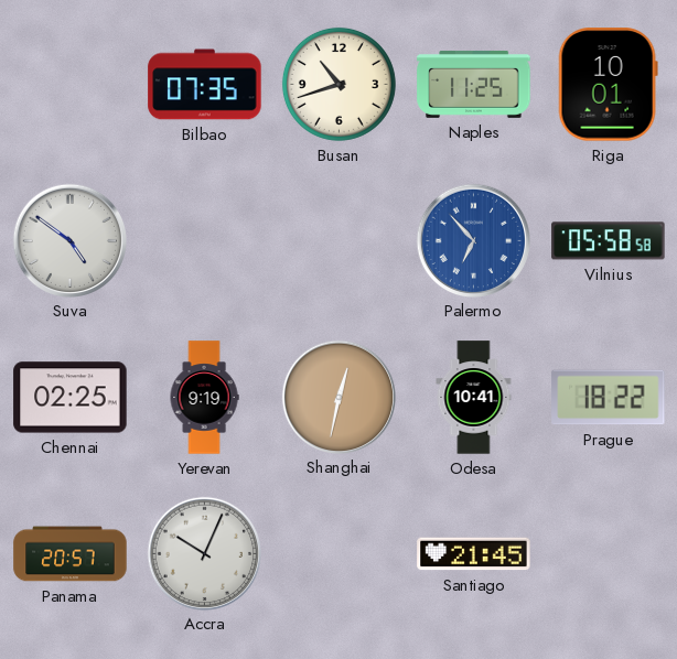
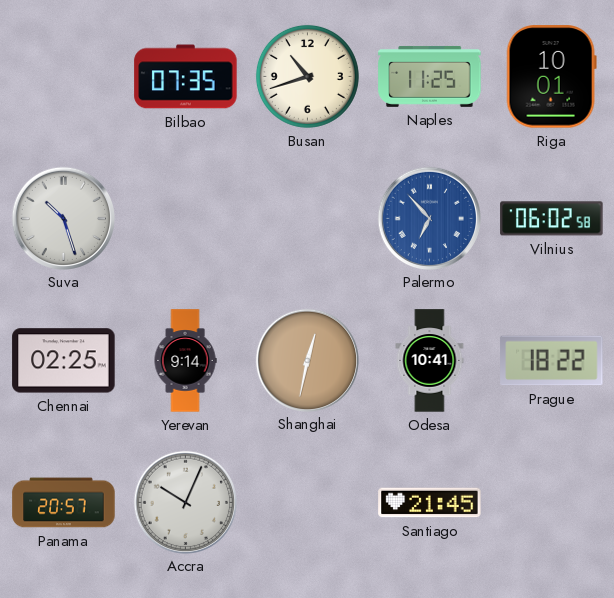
Suva: 4:51 -> 10:27
Vilnius: 05:58 -> 06:02
Yerevan: 9:19 -> 9:14
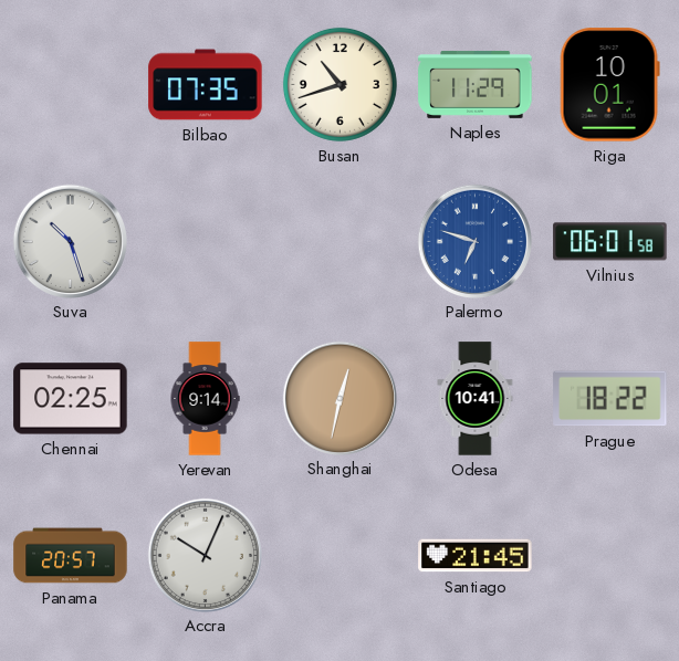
Naples: 11:25 -> 11:29
Palermo: 6:53 -> 6:48
Vilnius: 06:02 -> 06:01
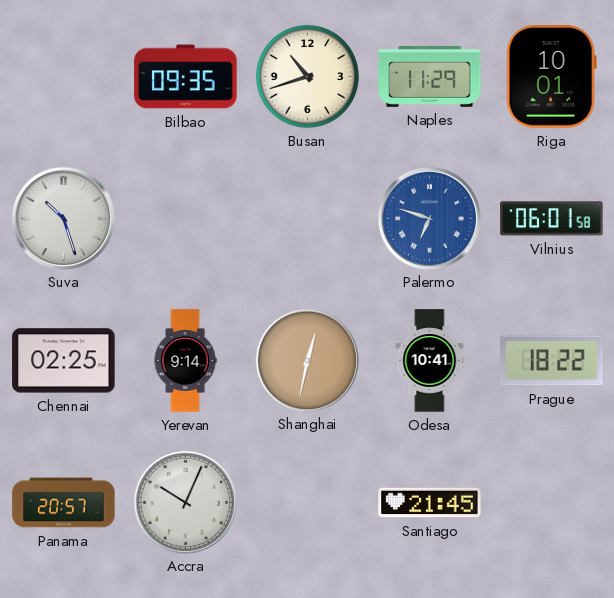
Bilbao: 07:35 -> 09:35
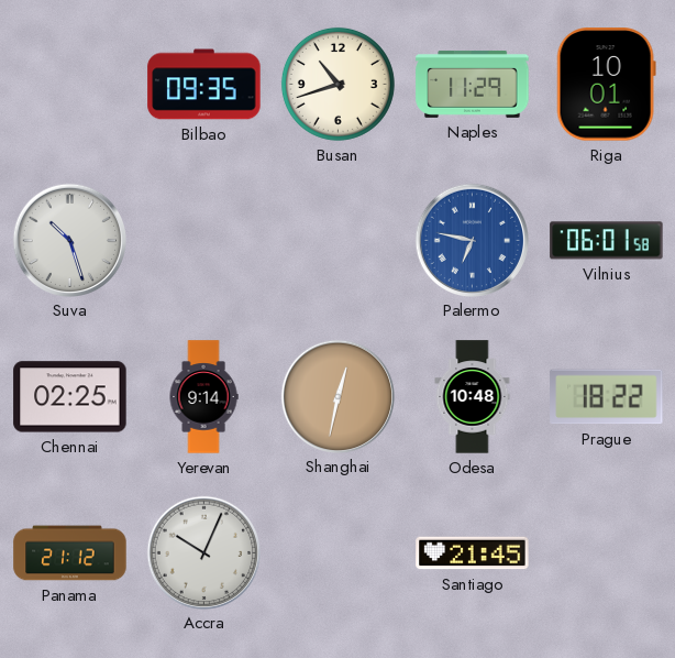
Palermo: 6:48 -> 6:47
Odesa: 10:41 -> 10:48
Panama: 20:57 -> 21:12
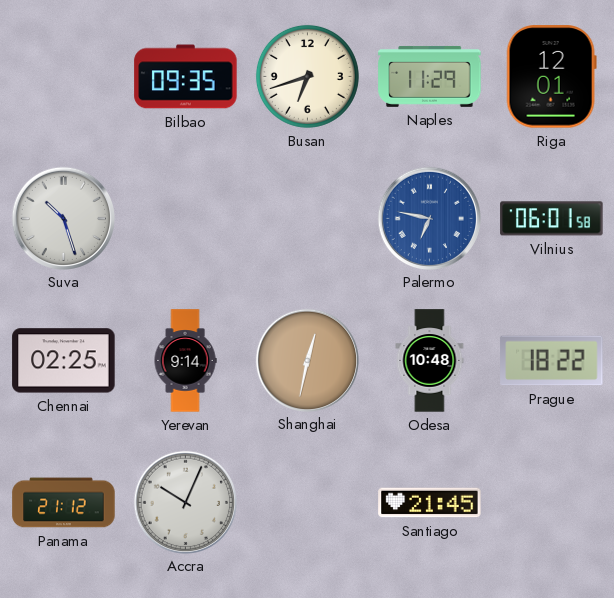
Busan: 10:42 -> 6:42
Riga: 10:01 -> 12:01
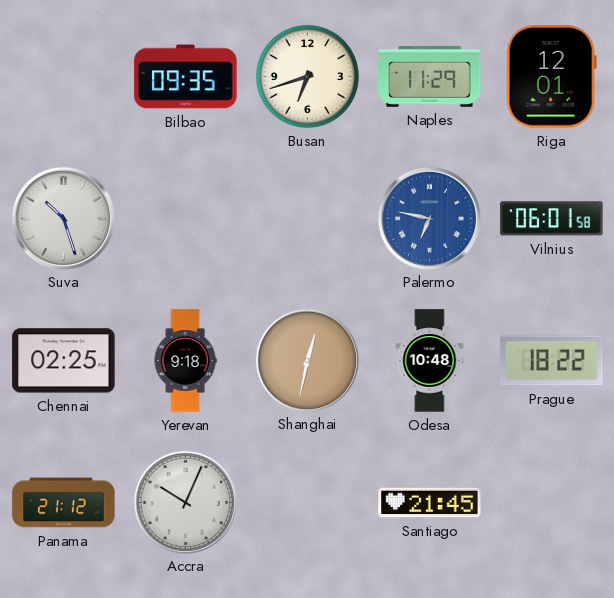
Yerevan: 9:14 -> 9:18
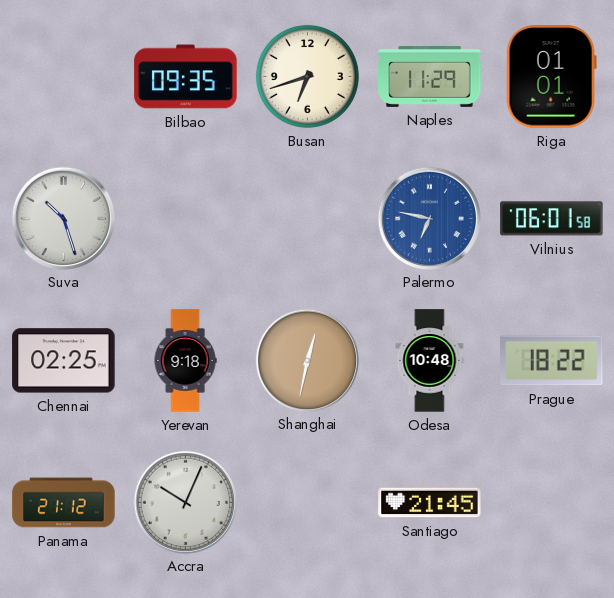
Riga: 12:01 -> 01:01
